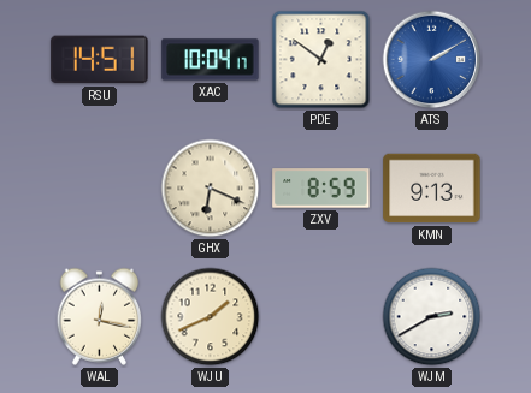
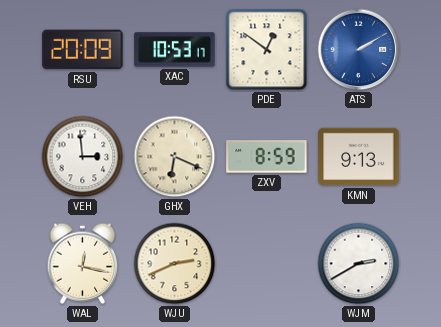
RSU: 14:51 -> 20:09
XAC: 10:04 -> 10:53
VEH: none -> 2:59
WJU: 1:41 -> 2:41
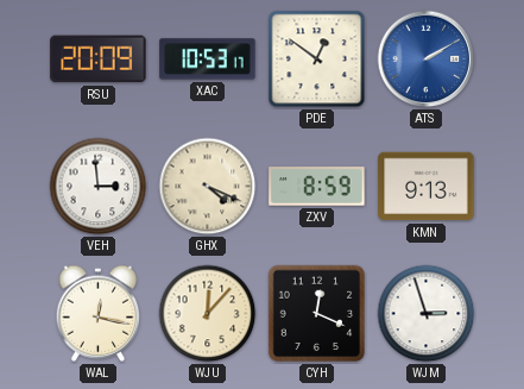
GHX: 6:19 -> 4:19
WJU: 2:41 -> 12:07
CYH: none -> 12:19
WJM: 2:40 -> 2:57
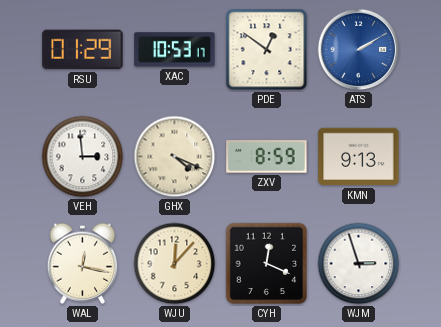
RSU: 20:09 -> 01:29
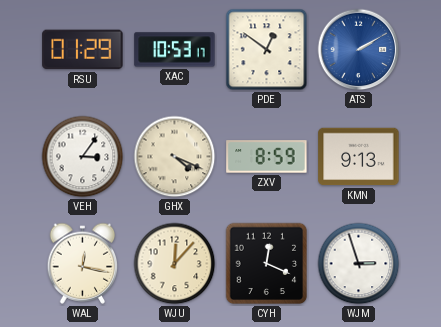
VEH: 2:59 -> 3:06
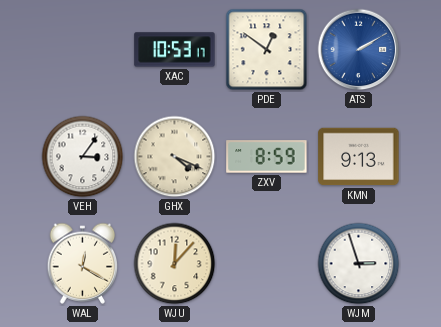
RSU: 01:29 -> none
WAL: 12:17 -> 12:20
CYH: 12:19 -> none
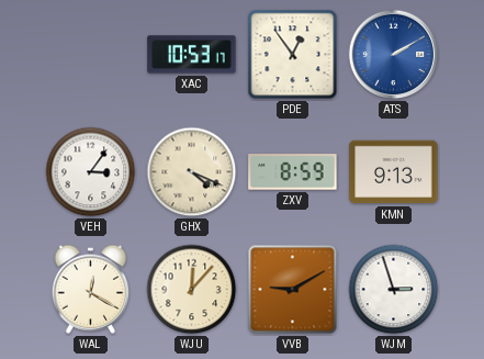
PDE: 12:51 -> 12:54
VVB: none -> 9:10
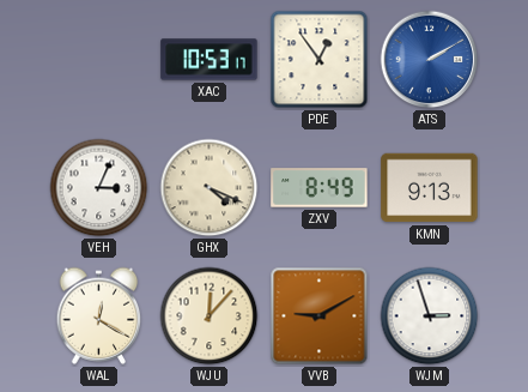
VEH: 3:06 -> 3:04
ZXV: 8:59 -> 8:49
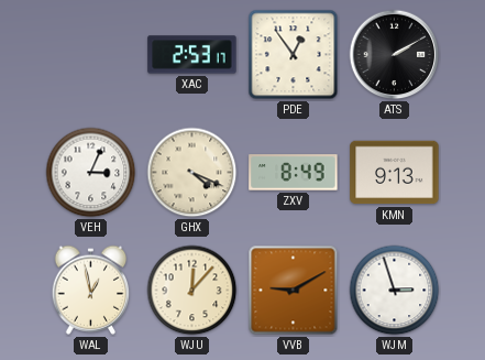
XAC: 10:53 -> 2:53
ATS dial: blue -> black
WAL: 12:20 -> 12:58
